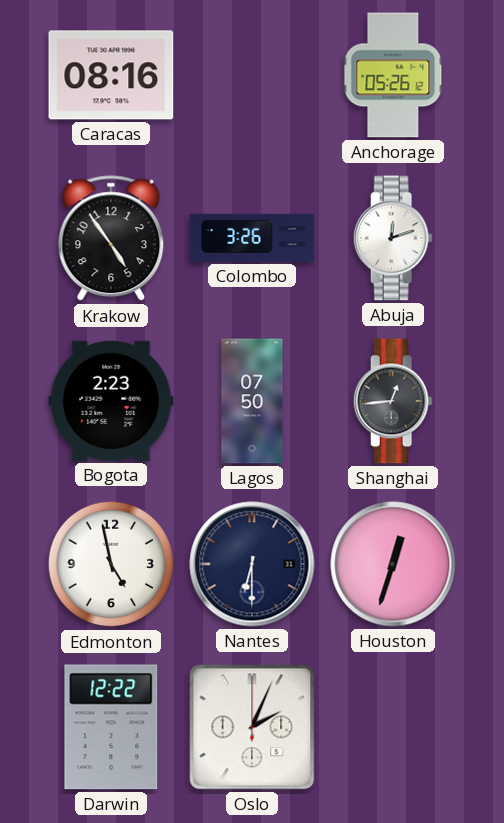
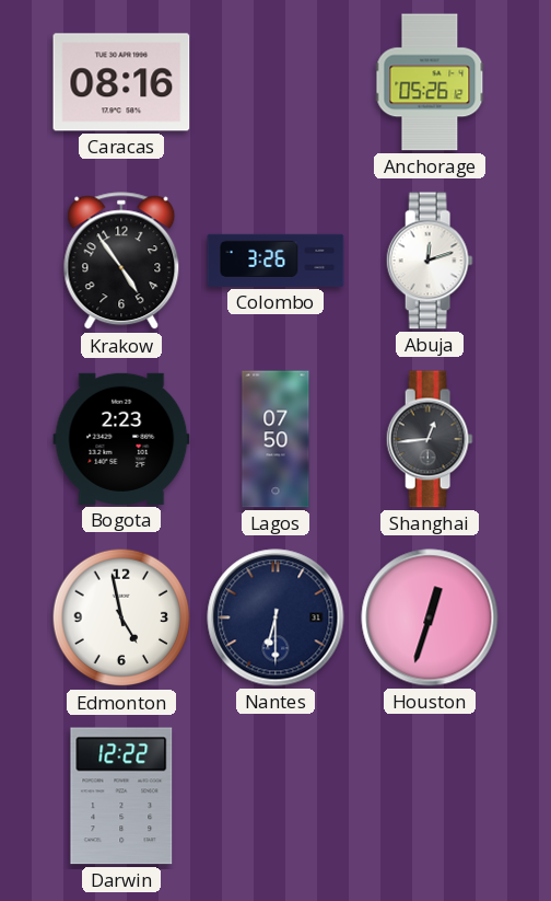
Oslo: 2:04 -> none
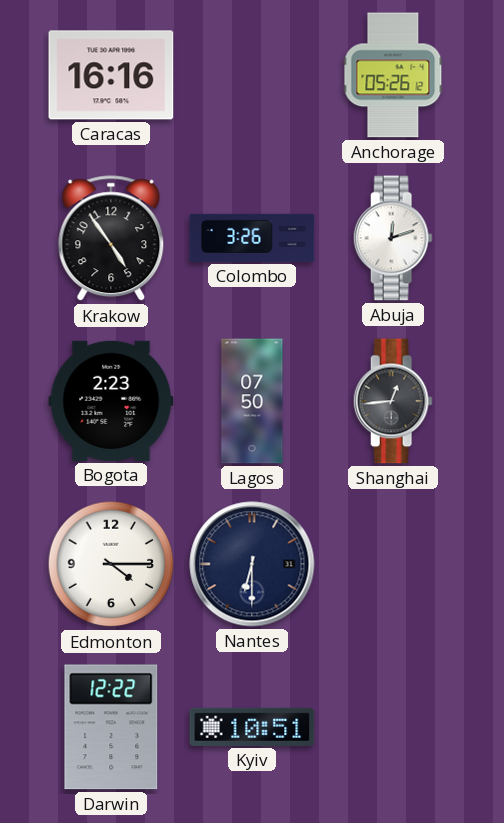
Caracas: 08:16 -> 16:16
Edmonton: 4:58 -> 4:15
Houston: 12:33 -> none
Kyiv: none -> 10:51
